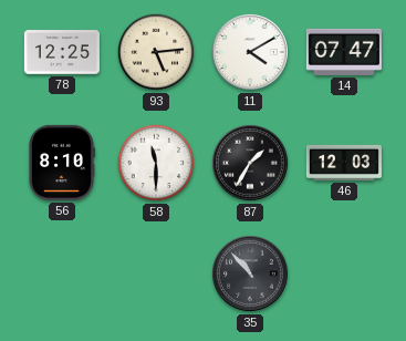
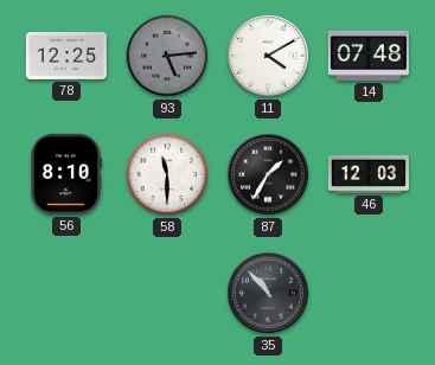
93 dial: cream -> grey
14: 07:47 -> 07:48
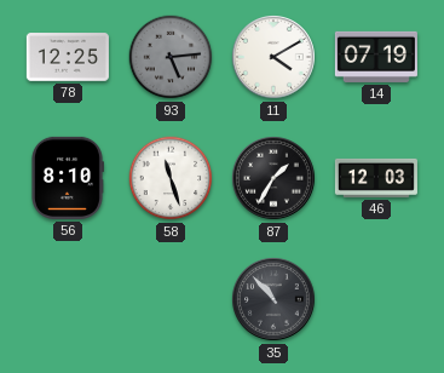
14: 07:48 -> 07:19
58: 11:30 -> 11:27
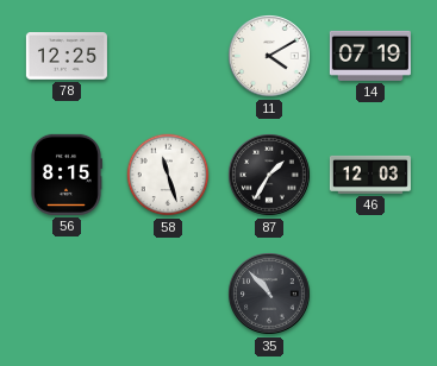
93: 5:14 -> none
56: 8:10 -> 8:15
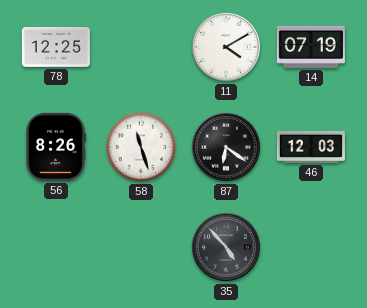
56: 8:15 -> 8:26
87: 1:35 -> 6:21
35: 10:53 -> 4:53
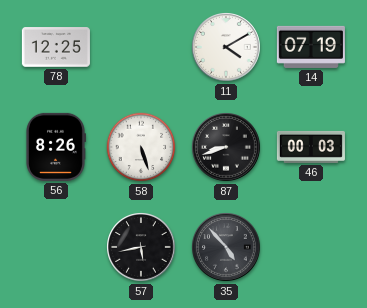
58: 11:27 -> 5:27
87: 6:21 -> 8:42
46: 12:03 -> 00:03
57: none -> 5:43
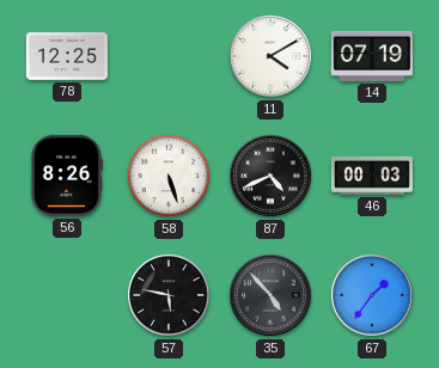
87: 8:42 -> 4:41
57: 5:43 -> 5:47
67: none -> 1:36
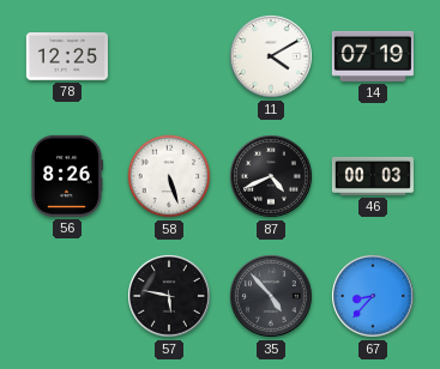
67: 1:36 -> 8:37
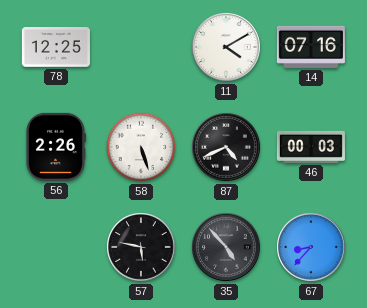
14: 07:19 -> 07:16
56: 8:26 -> 2:26
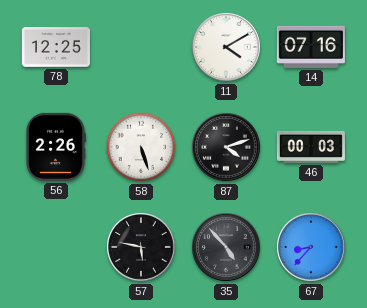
87: 4:41 -> 4:12
